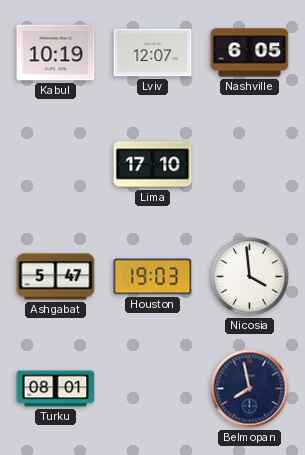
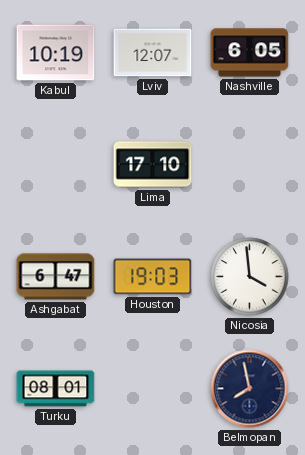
Ashgabat: 5:47 -> 6:47
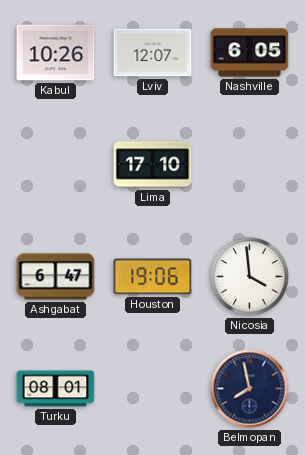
Kabul: 10:19 -> 10:26
Houston: 19:03 -> 19:06
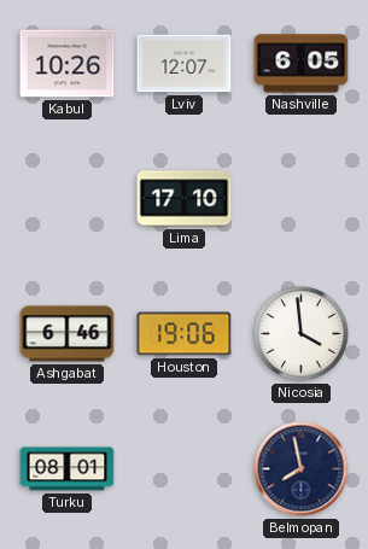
Ashgabat: 6:47 -> 6:46
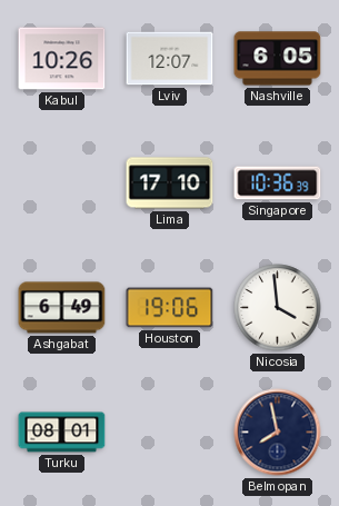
Singapore: none -> 10:36
Ashgabat: 6:46 -> 6:49
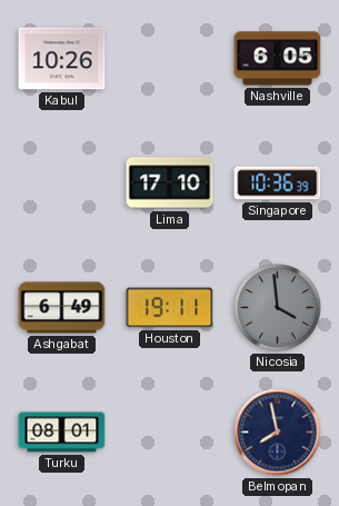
Lviv: 12:07 -> none
Houston: 19:06 -> 19:11
Nicosia dial: white -> grey
